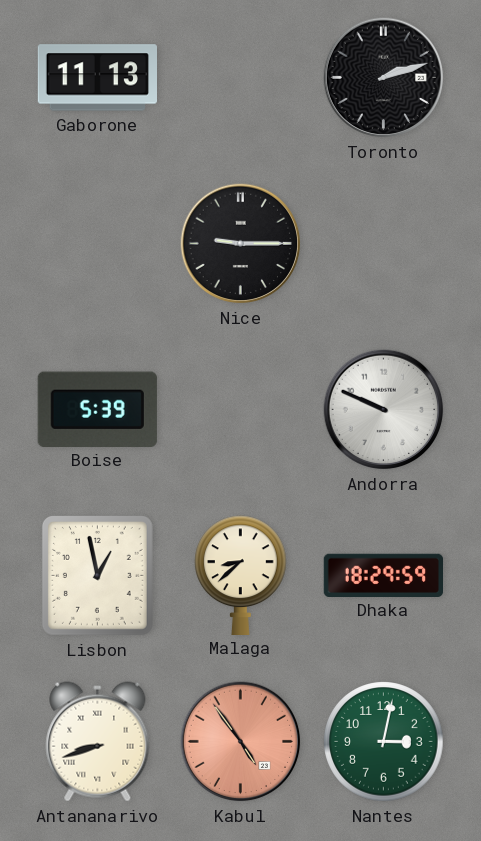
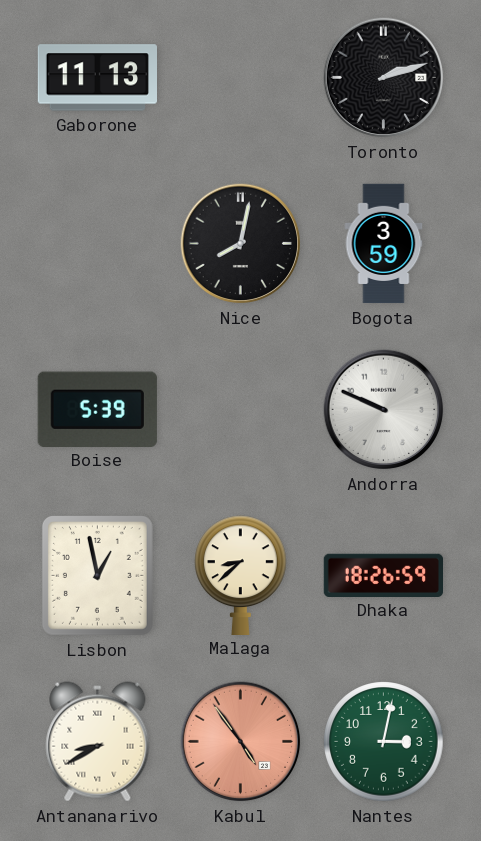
Nice: 9:15 -> 8:02
Bogota: none -> 3:59
Dhaka: 18:29 -> 18:26
Antananarivo: 8:42 -> 8:40
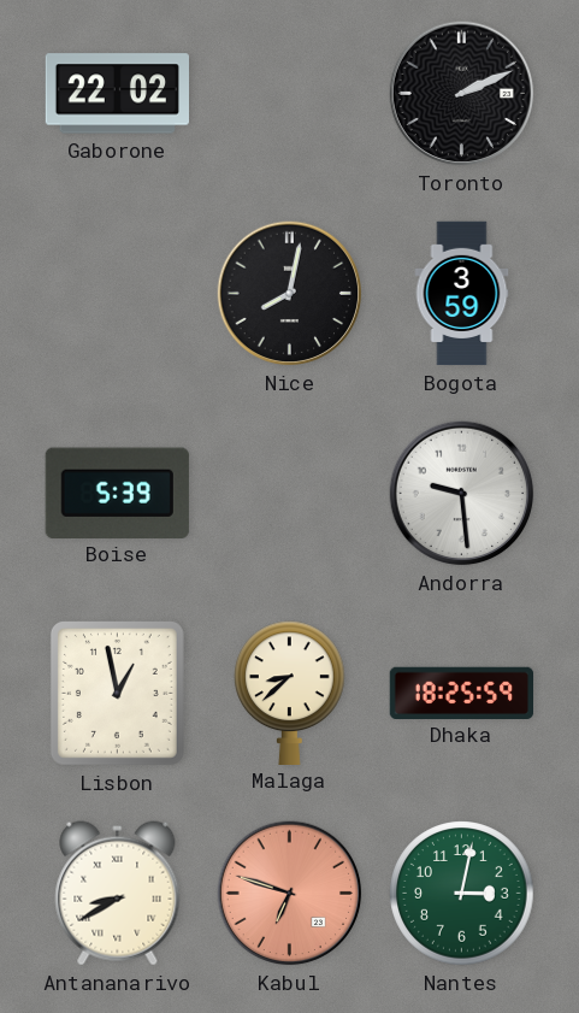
Gaborone: 11:13 -> 22:02
Toronto: 2:12 -> 2:11
Andorra: 9:49 -> 9:29
Dhaka: 18:26 -> 18:25
Kabul: 4:54 -> 6:48
